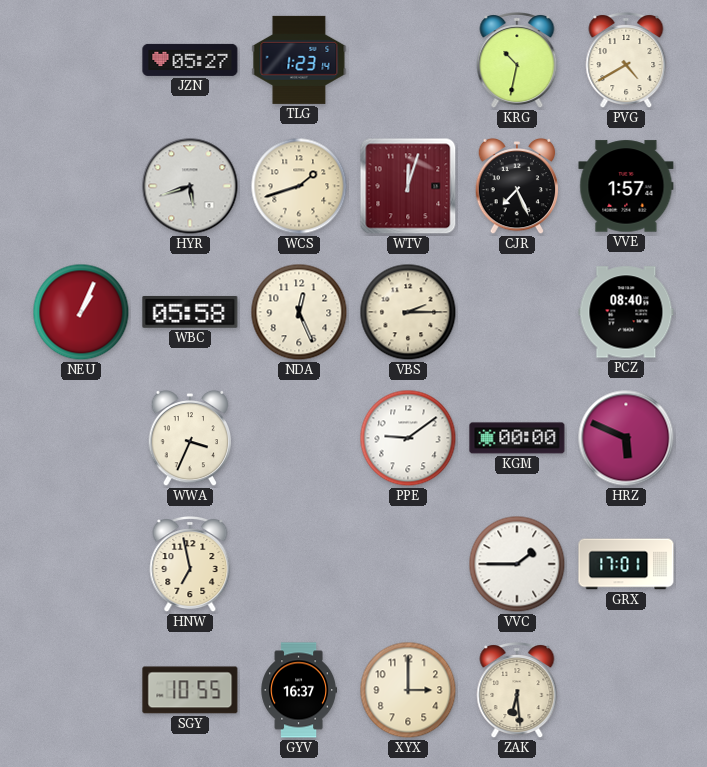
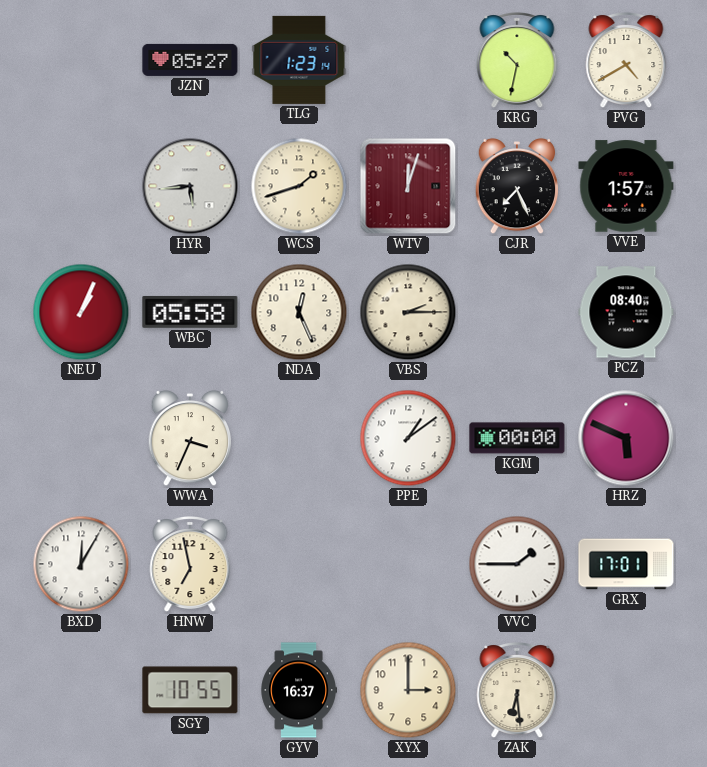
HYR: 5:42 -> 5:44
PPE: 9:09 -> 1:09
BXD: none -> 12:05
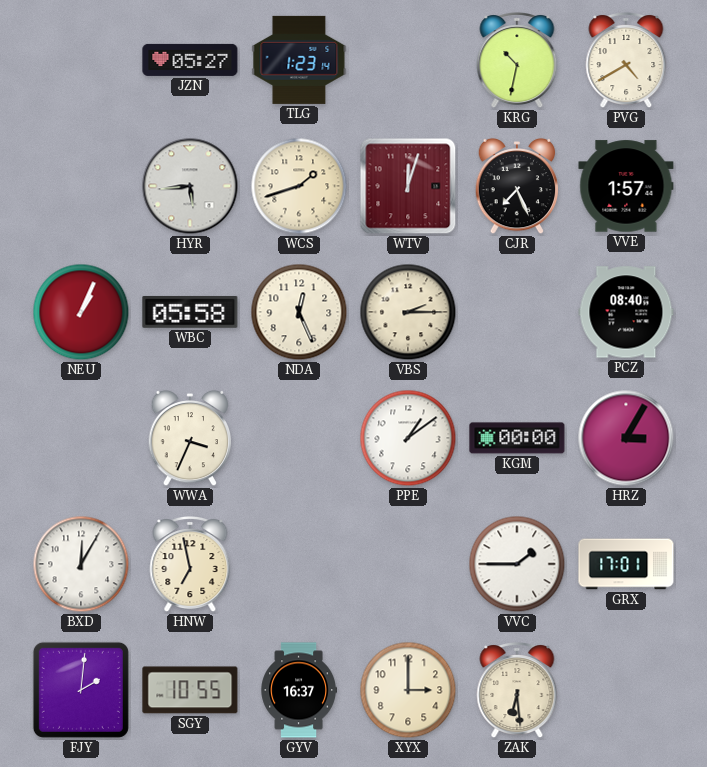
HRZ: 5:49 -> 3:05
FJY: none -> 2:01
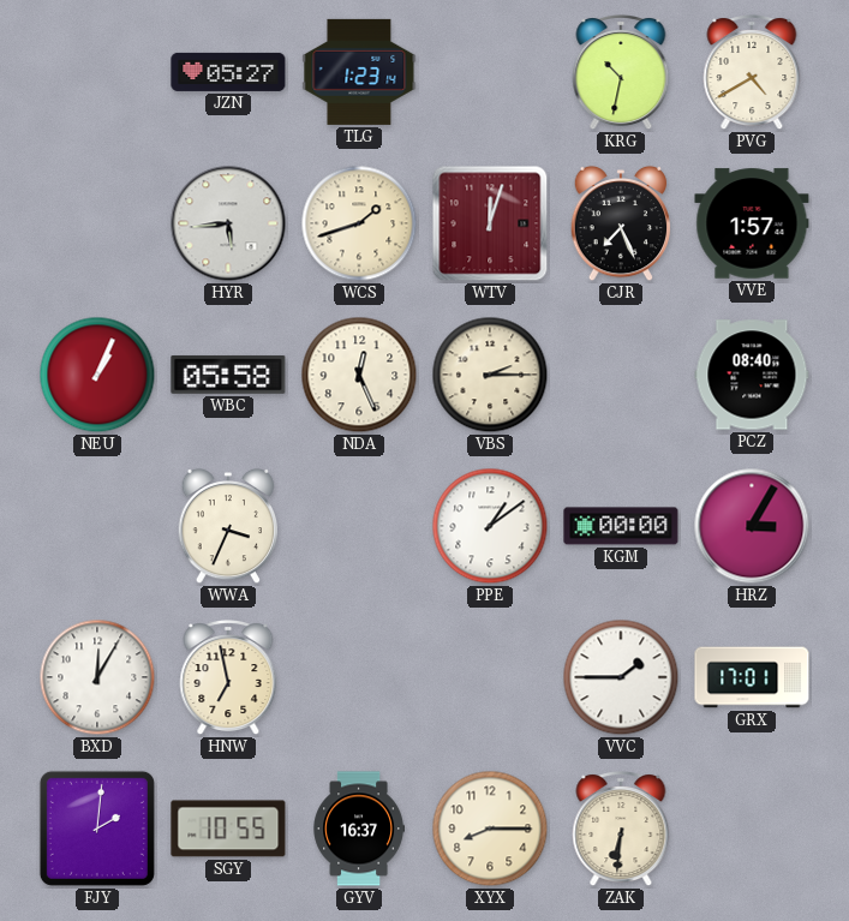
XYX: 3:00 -> 8:15
ZAK: 6:29 -> 6:31
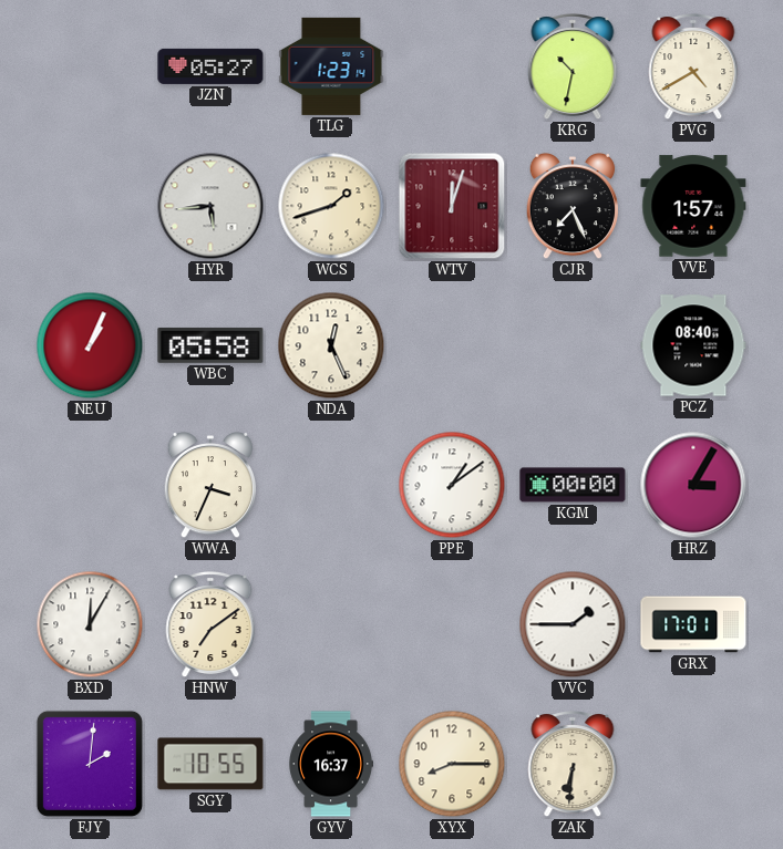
VBS: 2:15 -> none
HNW: 6:58 -> 7:09
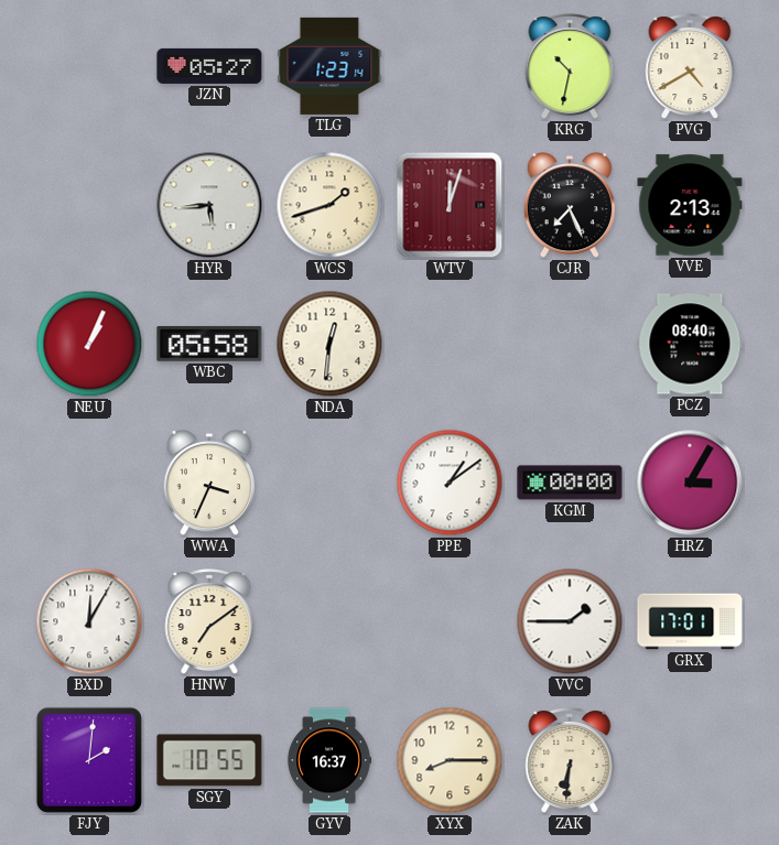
VVE: 1:57 -> 2:13
NDA: 12:26 -> 12:31
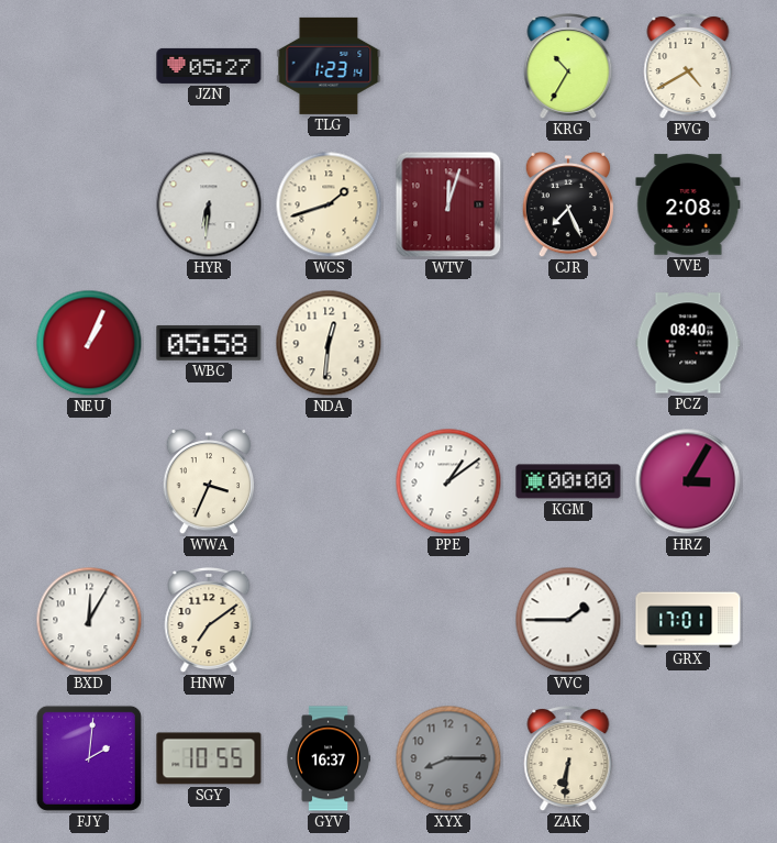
KRG: 10:32 -> 10:35
HYR: 5:44 -> 6:31
VVE: 2:13 -> 2:08
XYX dial: cream -> grey
